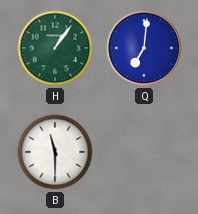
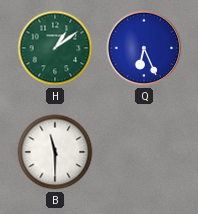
H: 1:06 -> 1:09
Q: 7:01 -> 6:26
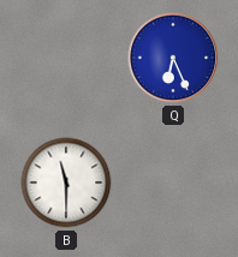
H: 1:09 -> none
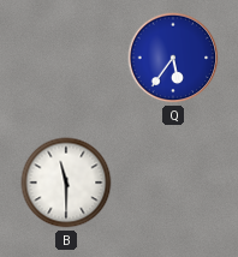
Q: 6:26 -> 5:36
